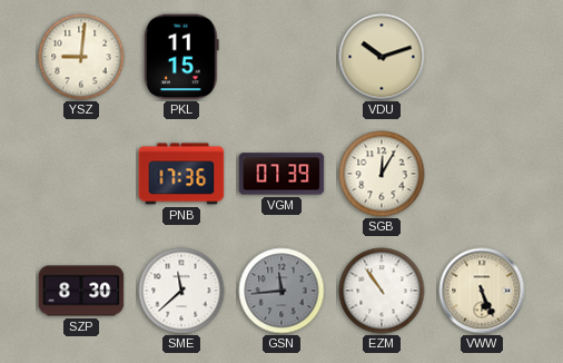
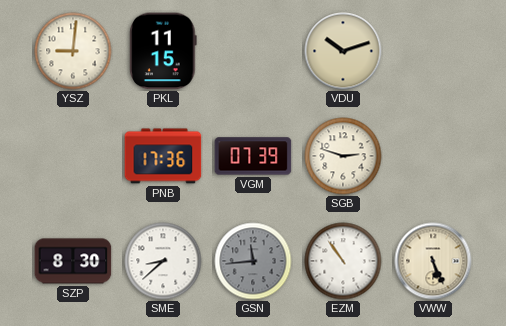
SGB: 12:05 -> 2:48
SME: 11:38 -> 8:38
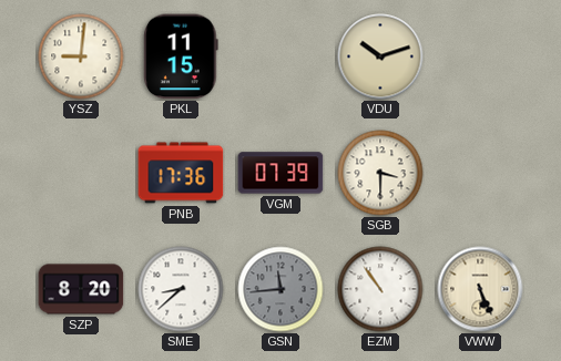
SGB: 2:48 -> 3:30
SZP: 8:30 -> 8:20
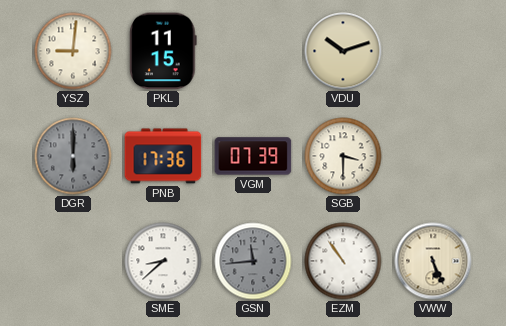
DGR: none -> 6:00
SZP: 8:20 -> none
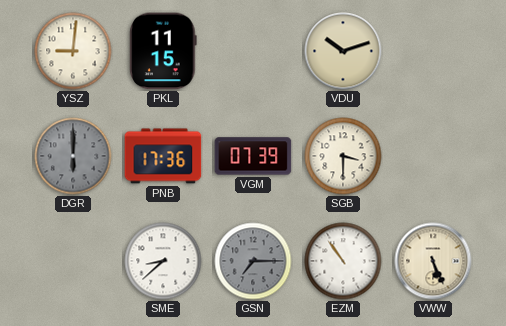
GSN: 11:44 -> 7:15
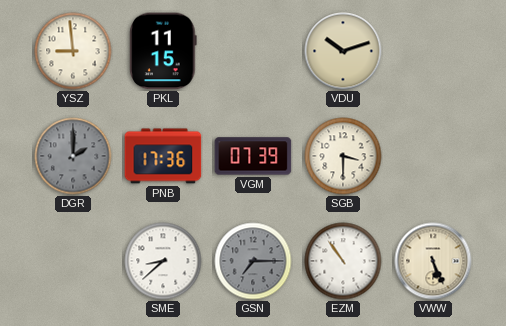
YSZ: 9:01 -> 8:59
DGR: 6:00 -> 2:00
